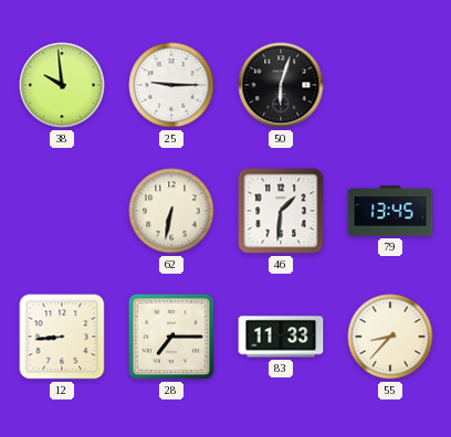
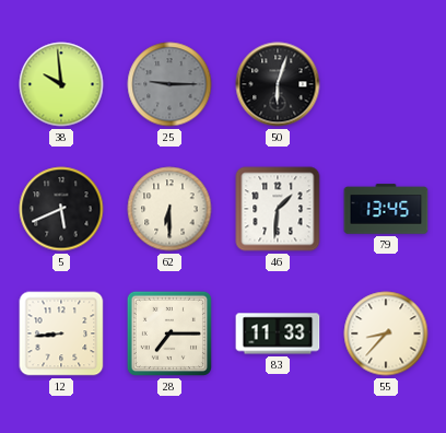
25 dial: white -> grey
5: none -> 5:41
62: 6:32 -> 6:30
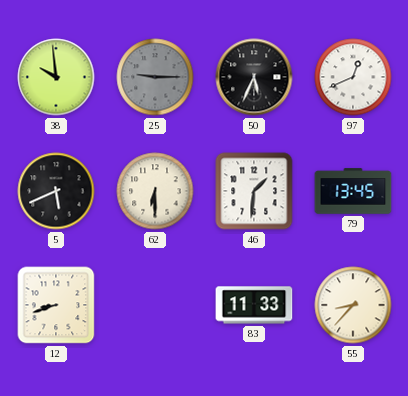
50: 6:03 -> 5:34
97: none -> 12:41
12: 8:44 -> 8:42
28: 7:15 -> none
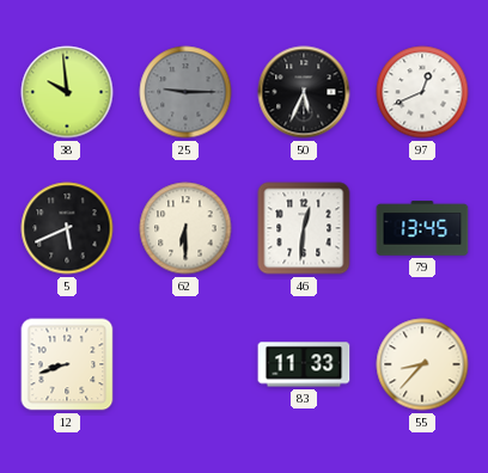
46: 1:31 -> 12:31
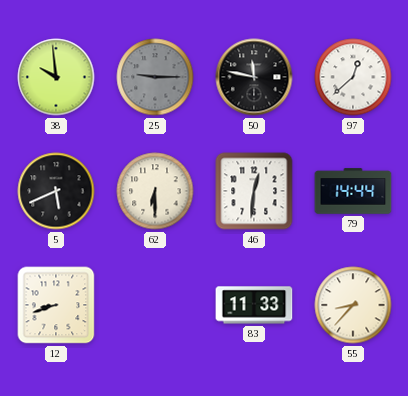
50: 5:34 -> 11:47
97: 12:41 -> 12:38
79: 13:45 -> 14:44
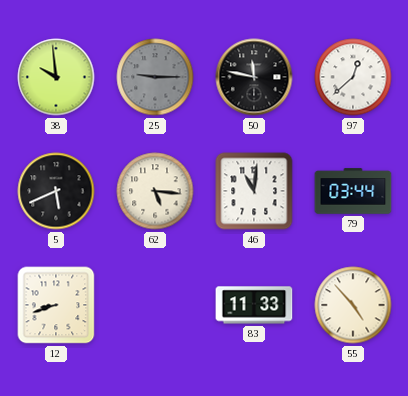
62: 6:30 -> 5:16
46: 12:31 -> 11:01
79: 14:44 -> 03:44
55: 8:37 -> 4:53
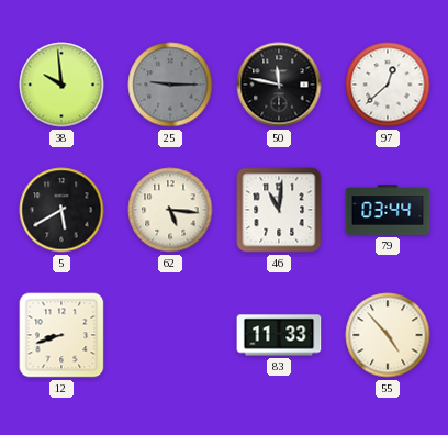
5: 5:41 -> 5:40
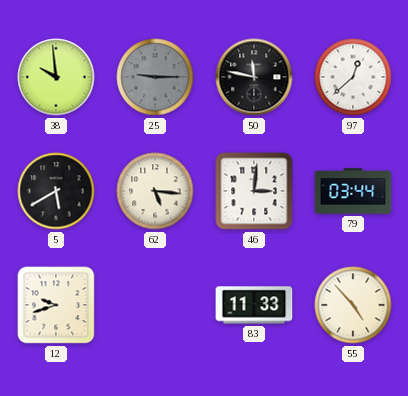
46: 11:01 -> 3:01
12: 8:42 -> 9:42
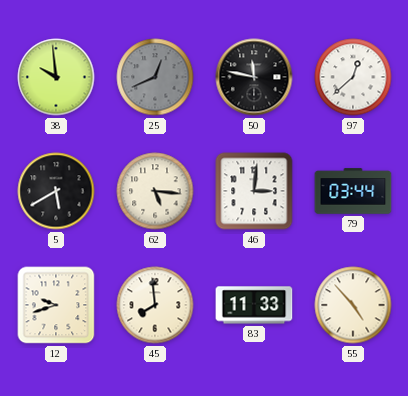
25: 9:15 -> 12:41
45: none -> 7:59
